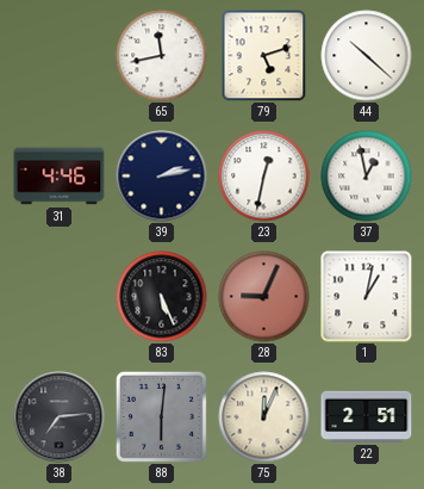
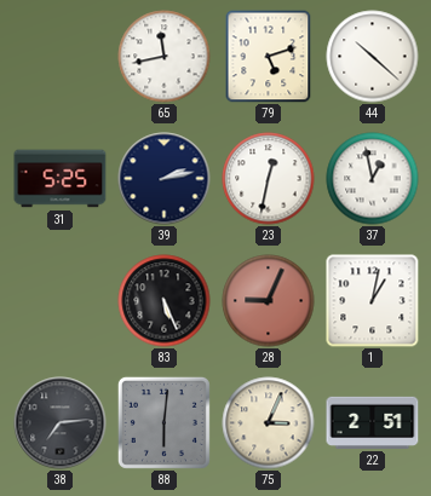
31: 4:46 -> 5:25
75: 12:04 -> 3:04
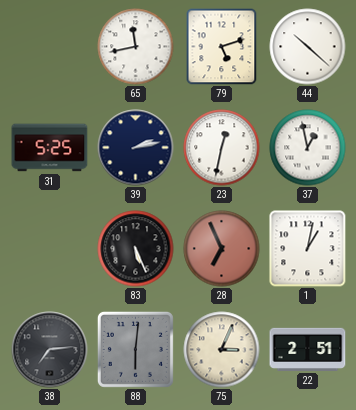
28: 9:04 -> 6:56
